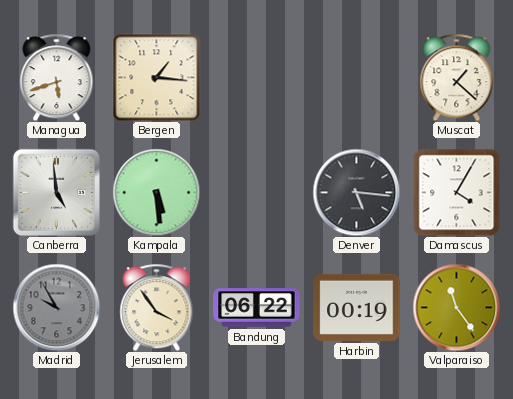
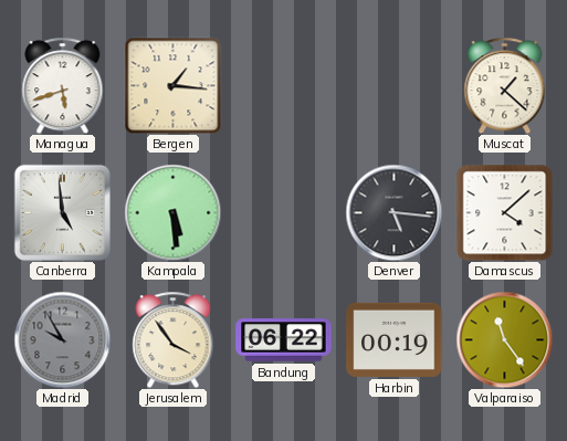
Damascus: 4:05 -> 4:08
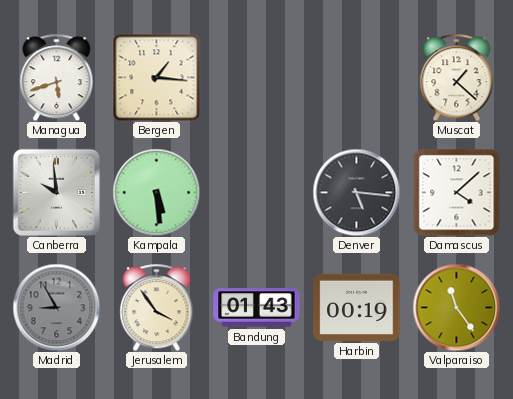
Canberra: 4:59 -> 9:59
Madrid: 9:55 -> 8:55
Bandung: 06:22 -> 01:43
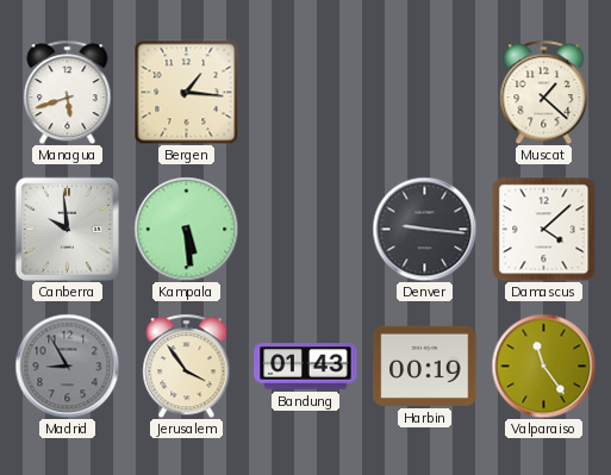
Denver: 5:16 -> 9:16
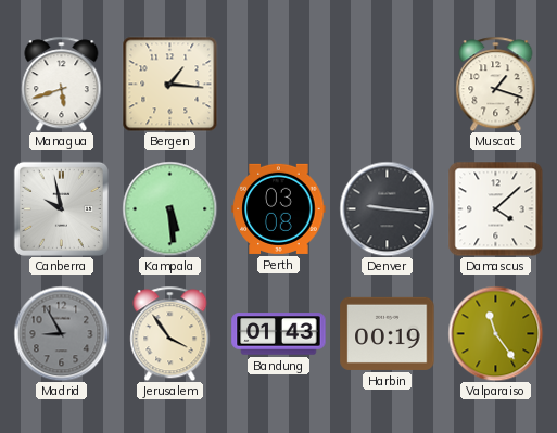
Muscat: 1:22 -> 1:18
Canberra: 9:59 -> 9:58
Perth: none -> 03:08
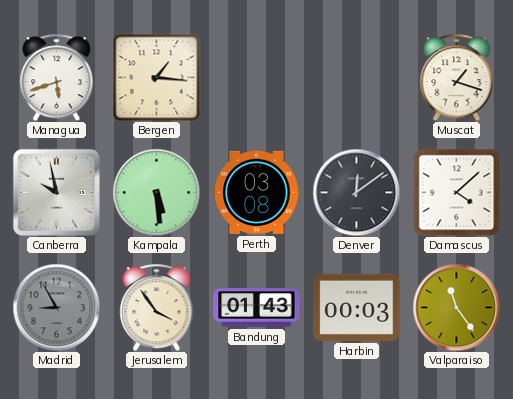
Denver: 9:16 -> 12:09
Harbin: 00:19 -> 00:03
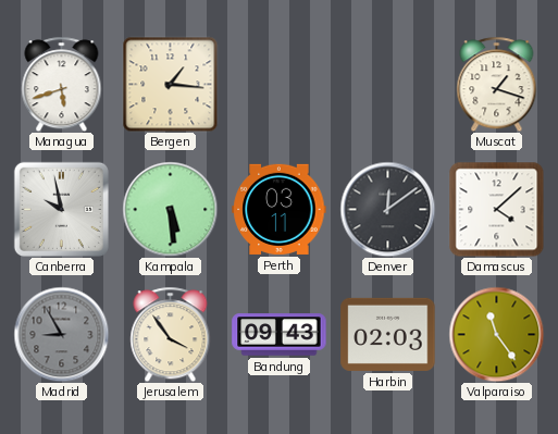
Perth: 03:08 -> 03:11
Bandung: 01:43 -> 09:43
Harbin: 00:03 -> 02:03
